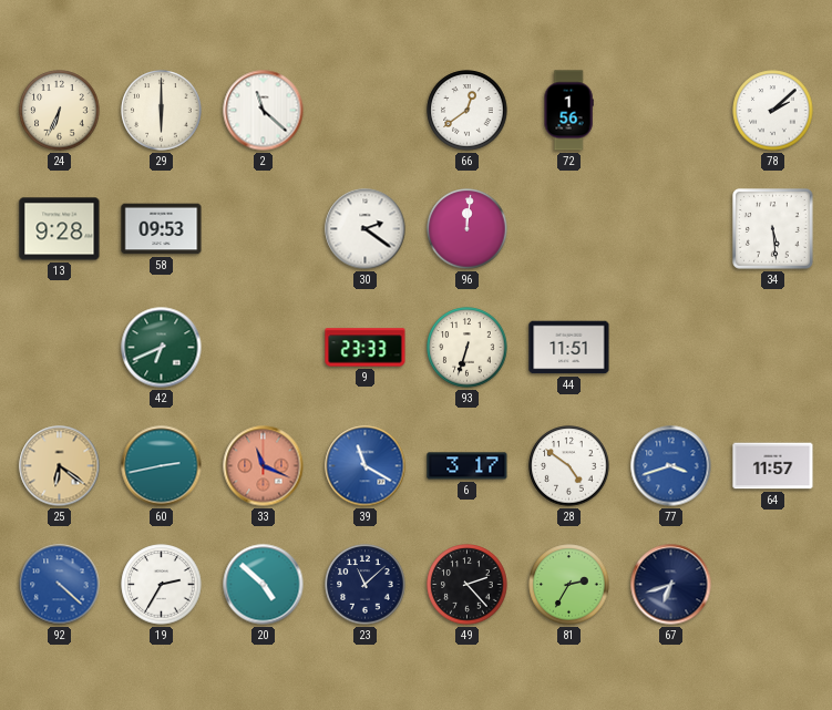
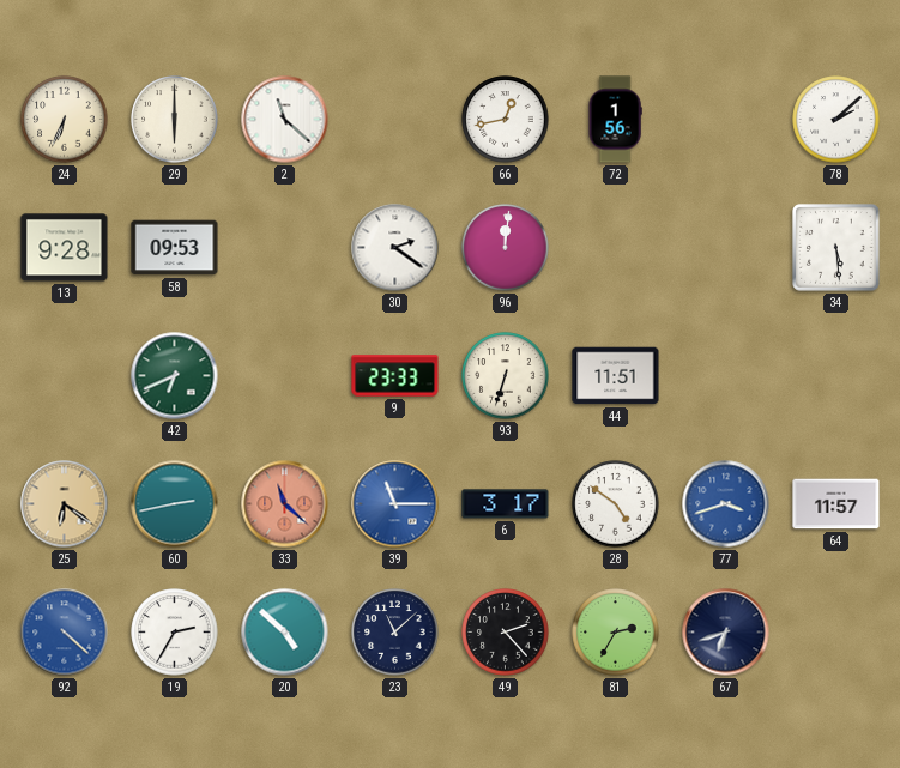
66: 12:39 -> 12:43
33: 11:19 -> 11:22
39: 11:20 -> 11:15
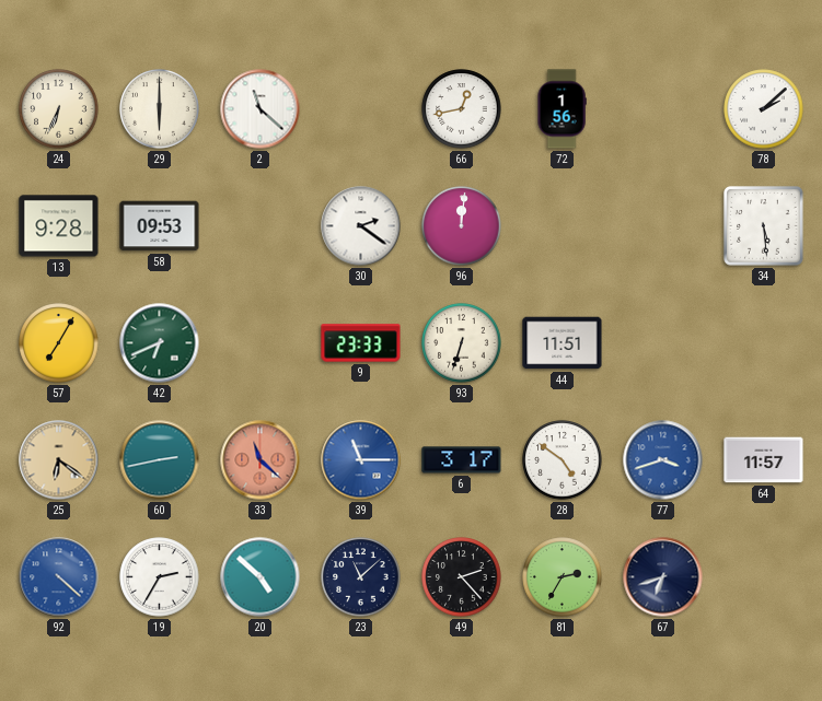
57: none -> 7:05
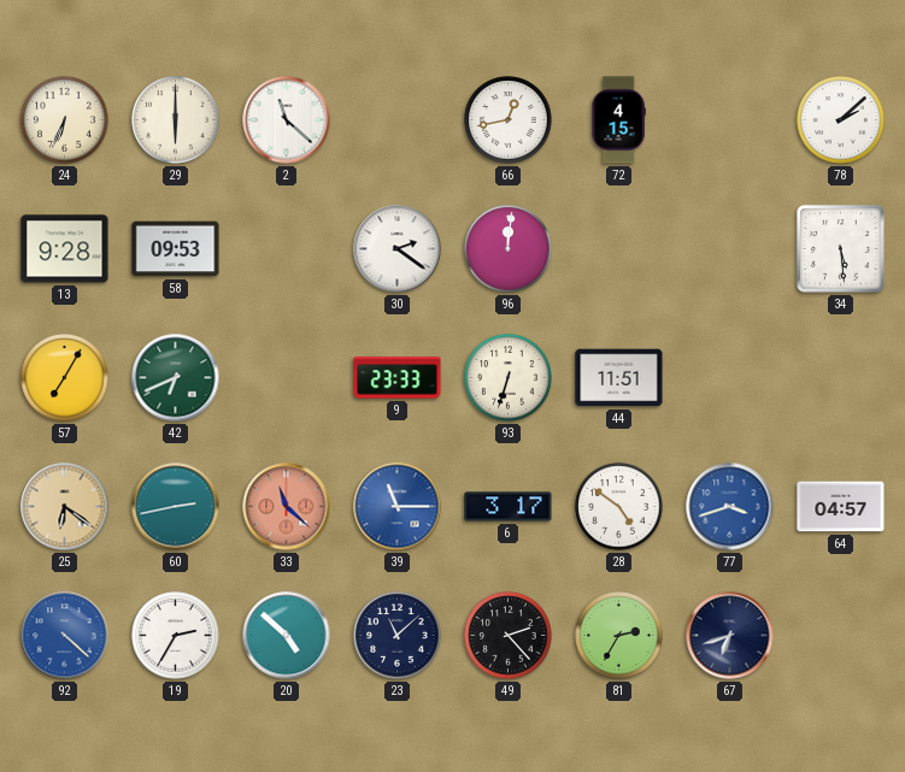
72: 1:56 -> 4:15
64: 11:57 -> 04:57
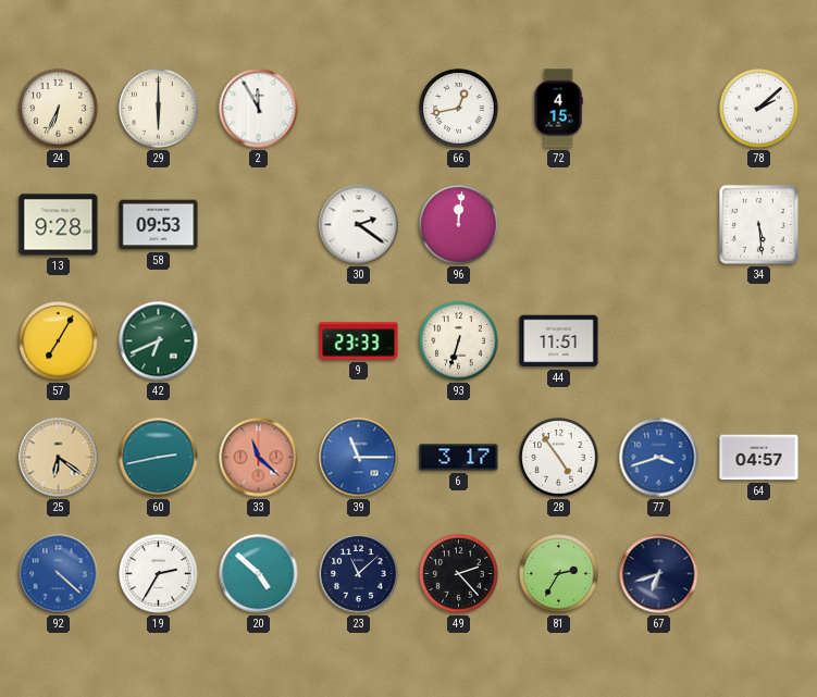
2: 11:22 -> 11:55
28: 4:51 -> 4:54
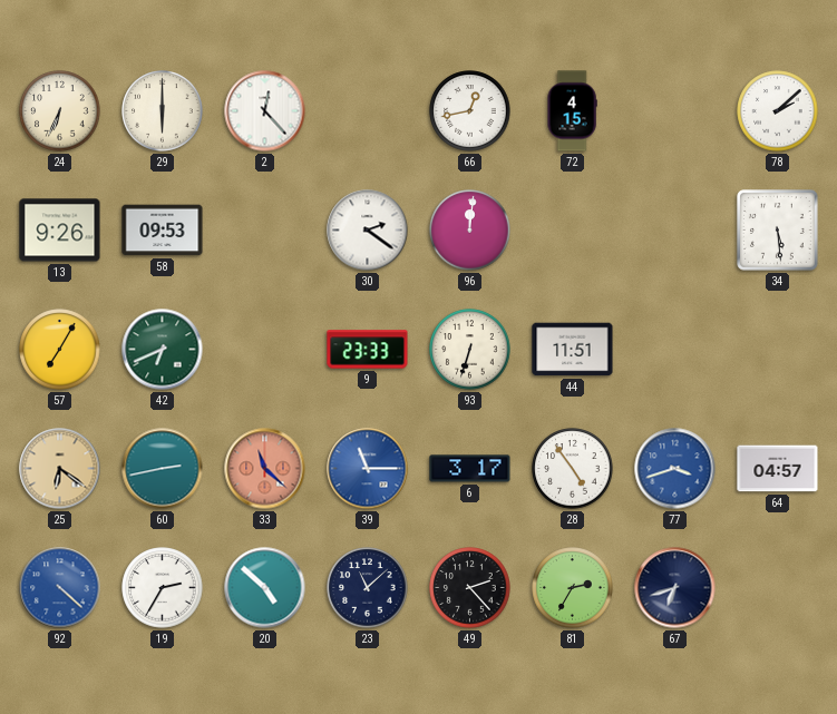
2: 11:55 -> 12:23
13: 9:28 -> 9:26
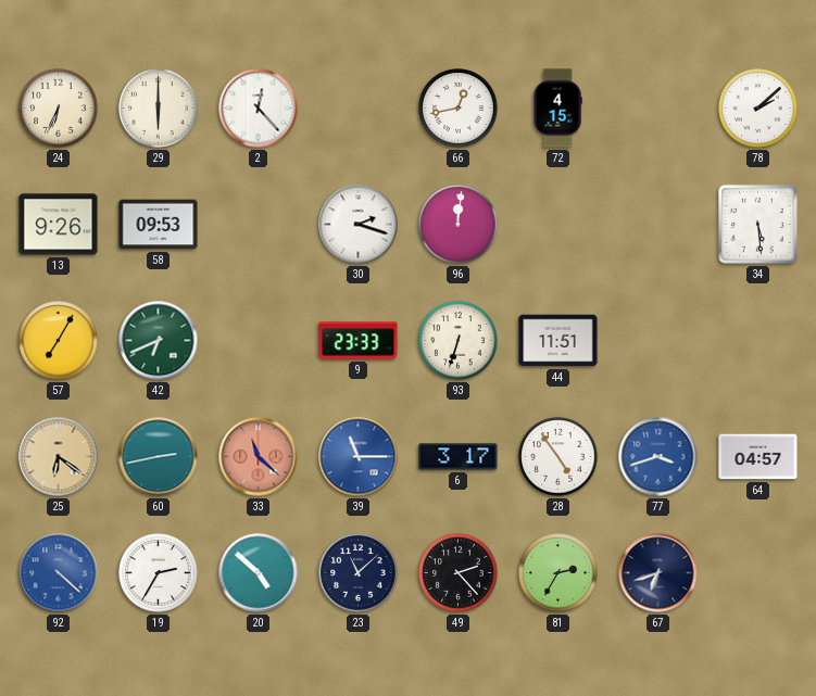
30: 2:21 -> 2:18
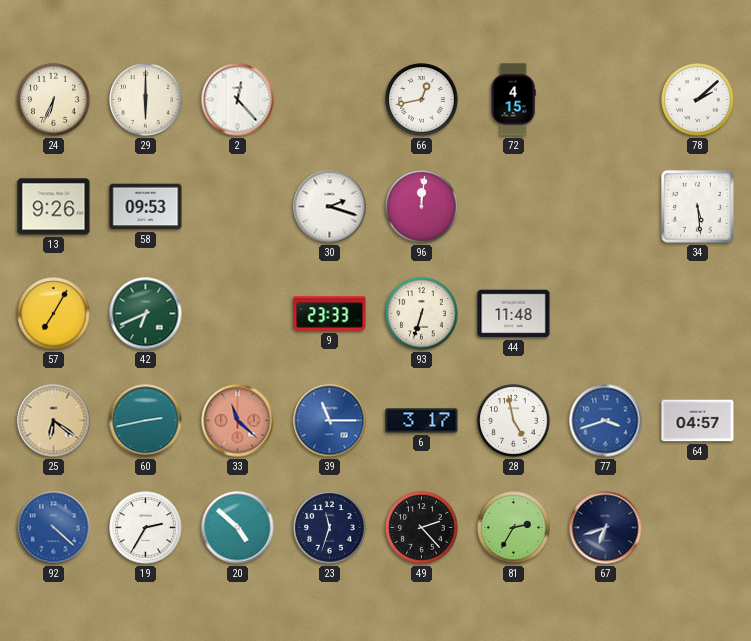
44: 11:51 -> 11:48
28: 4:54 -> 4:58
23: 11:08 -> 11:33
